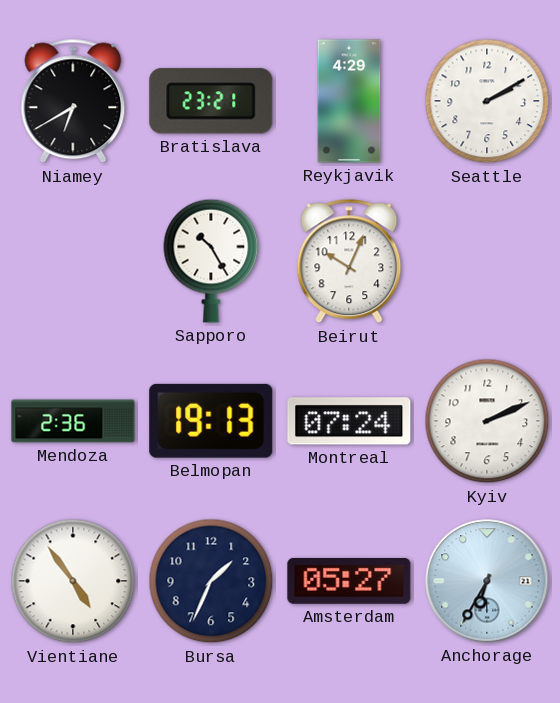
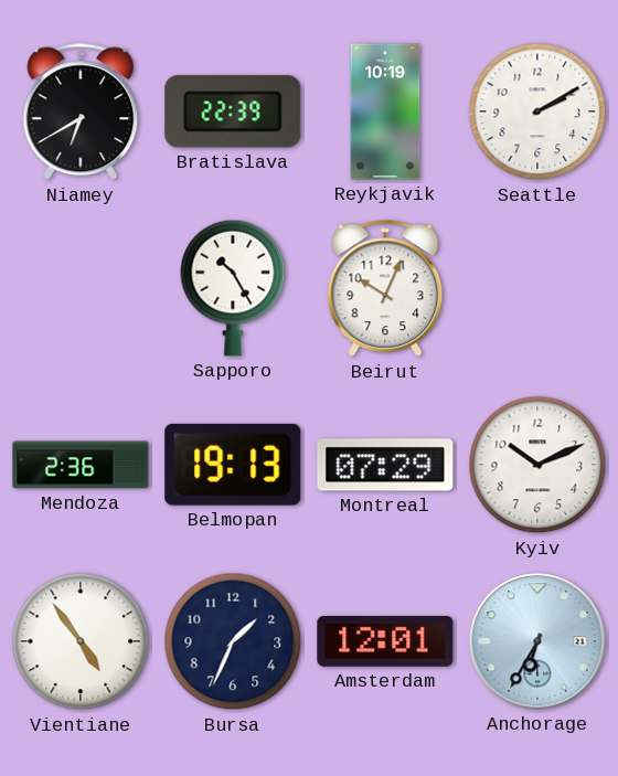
Bratislava: 23:21 -> 22:39
Reykjavik: 4:29 -> 10:19
Montreal: 07:24 -> 07:29
Kyiv: 2:11 -> 10:11
Amsterdam: 05:27 -> 12:01
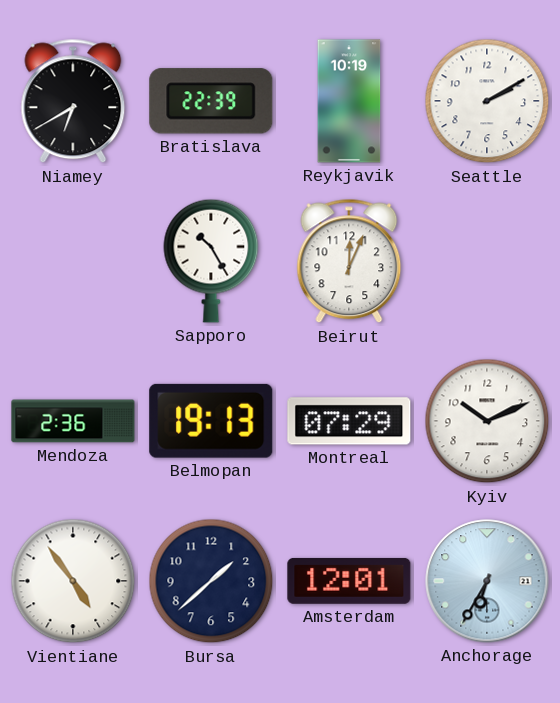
Beirut: 10:04 -> 12:04
Bursa: 1:34 -> 1:38
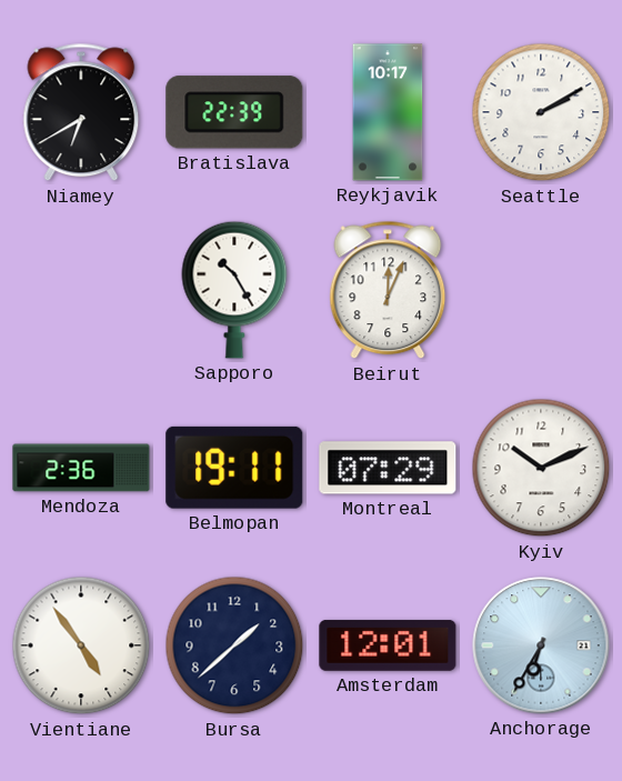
Reykjavik: 10:19 -> 10:17
Belmopan: 19:13 -> 19:11
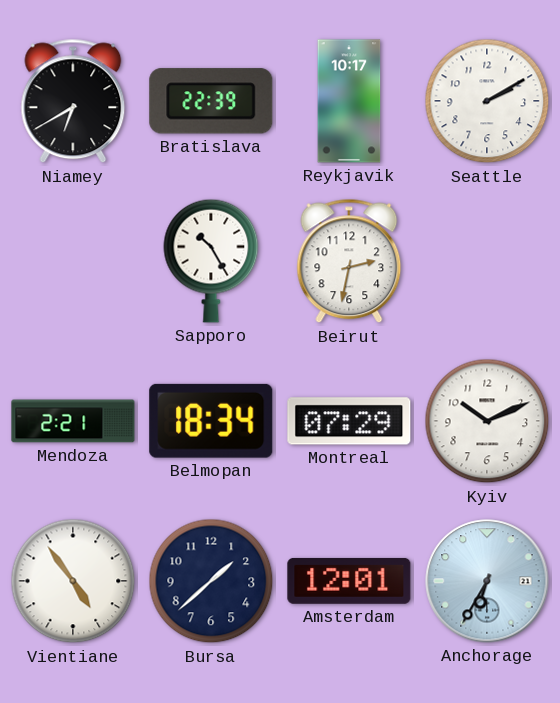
Beirut: 12:04 -> 2:32
Mendoza: 2:36 -> 2:21
Belmopan: 19:11 -> 18:34
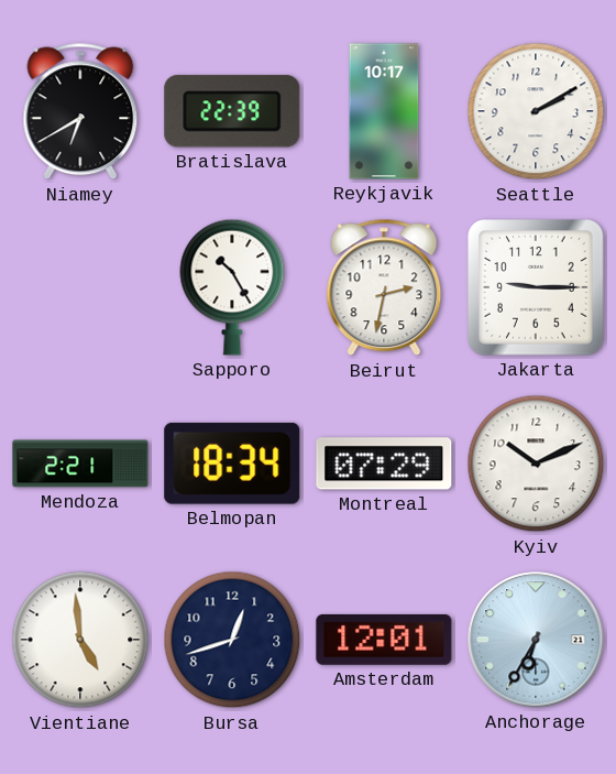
Jakarta: none -> 9:15
Vientiane: 4:54 -> 4:59
Bursa: 1:38 -> 12:42
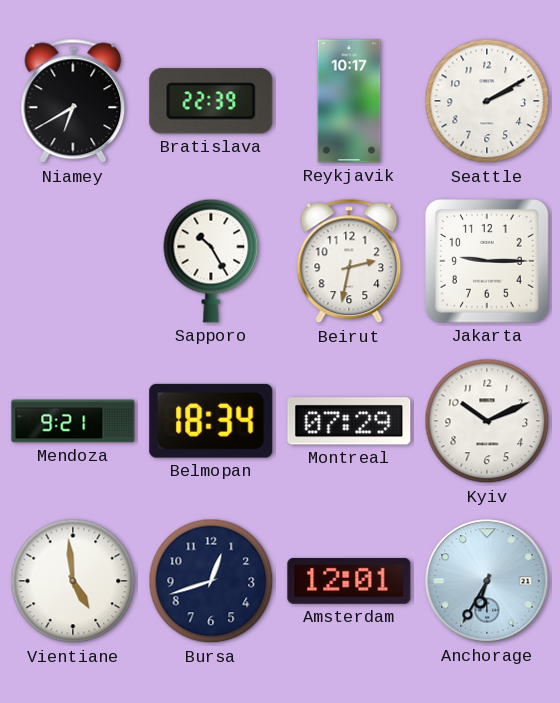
Mendoza: 2:21 -> 9:21
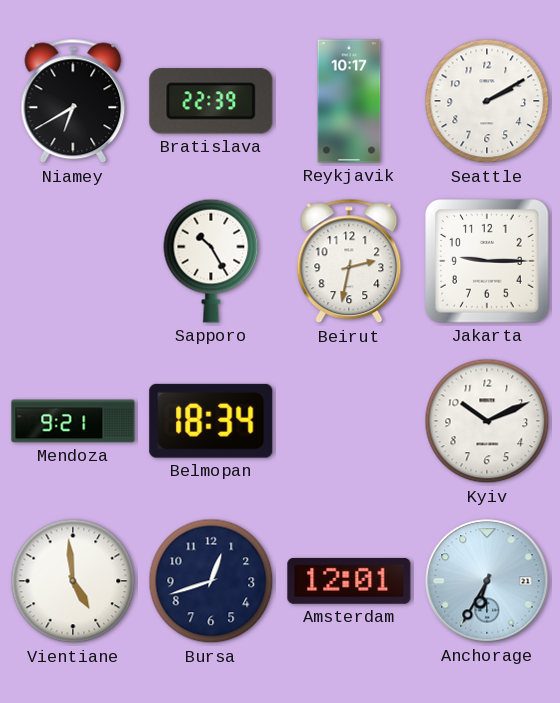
Montreal: 07:29 -> none
